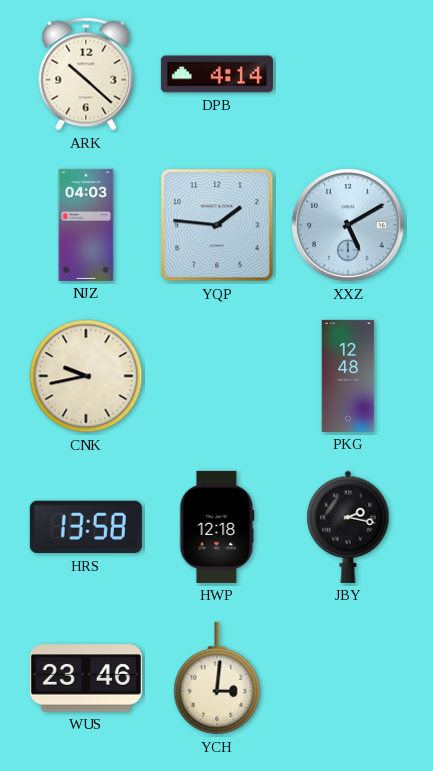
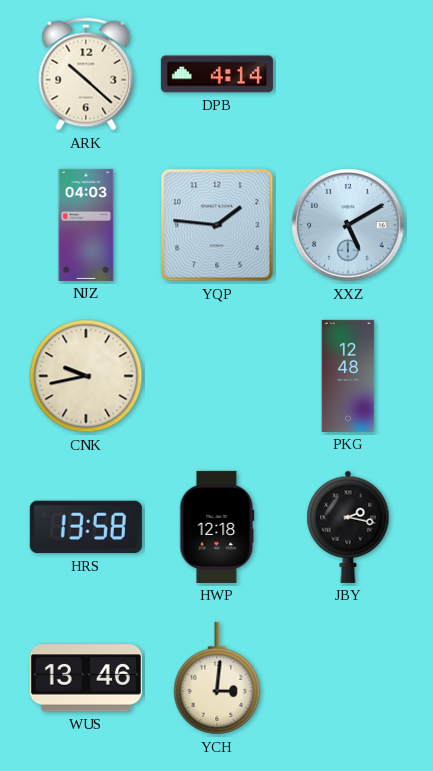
WUS: 23:46 -> 13:46
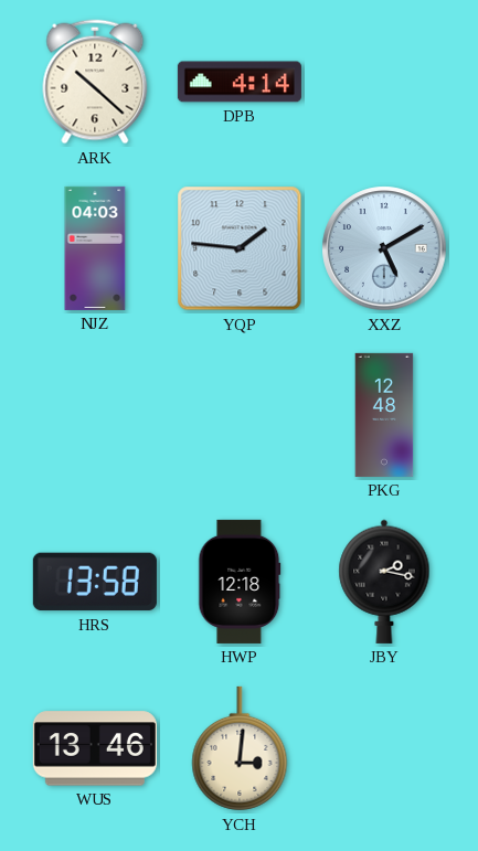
CNK: 9:43 -> none
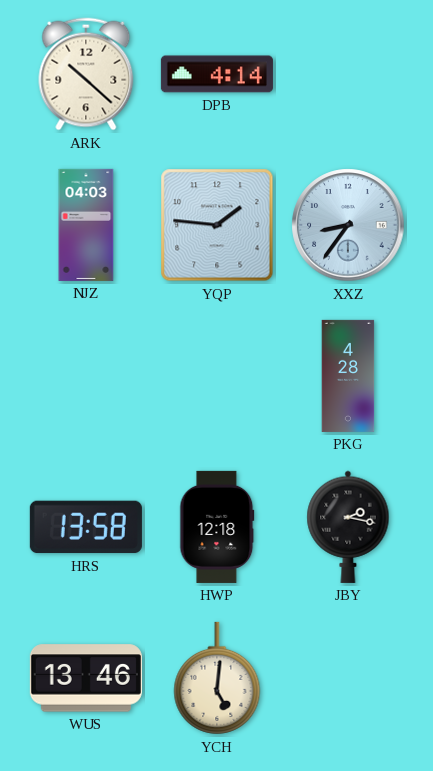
XXZ: 5:10 -> 8:36
PKG: 12:48 -> 4:28
YCH: 3:01 -> 5:01
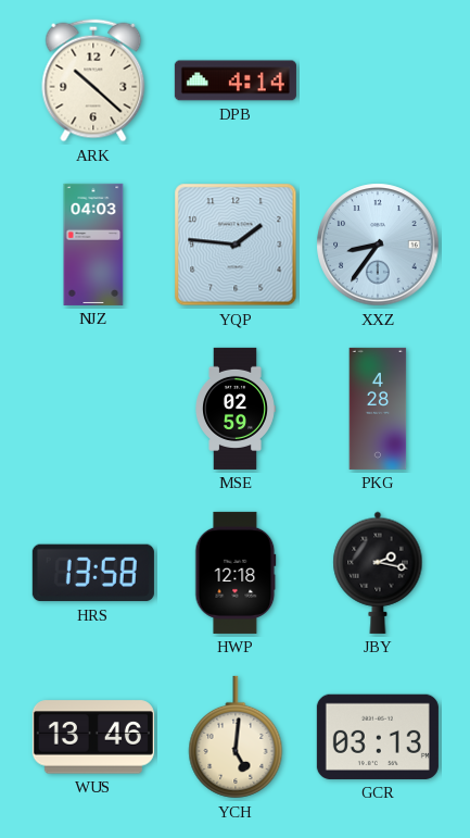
MSE: none -> 02:59
GCR: none -> 03:13
